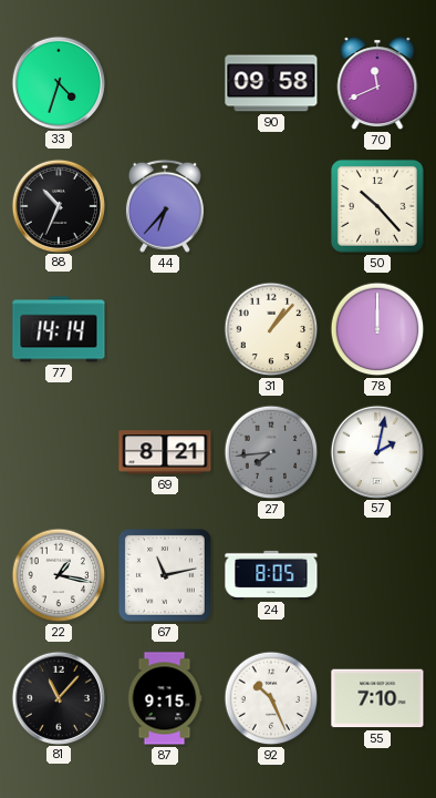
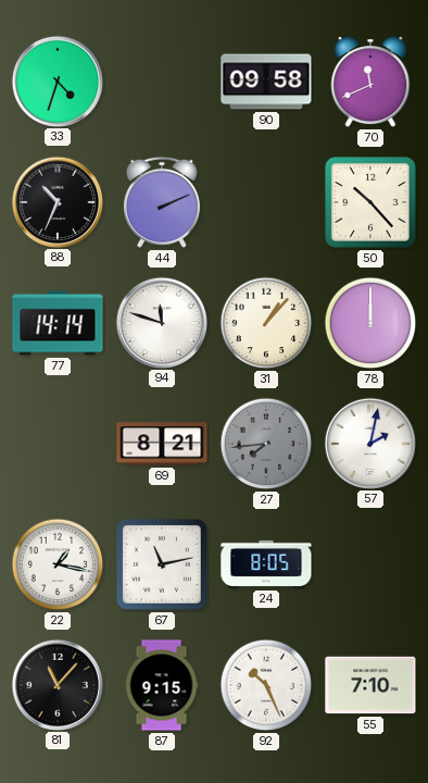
44: 6:37 -> 2:11
94: none -> 11:48
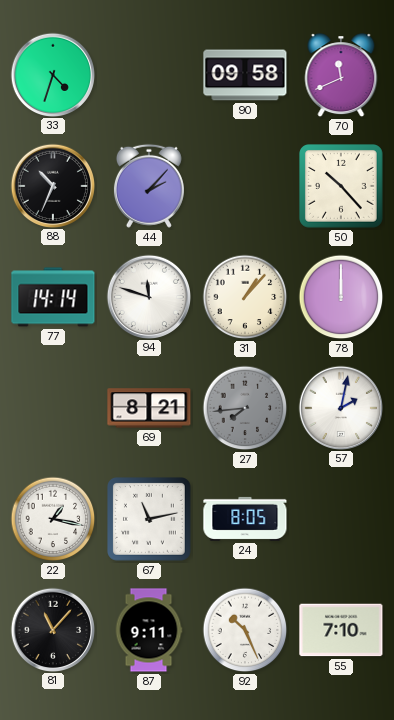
44: 2:11 -> 2:07
87: 9:15 -> 9:11
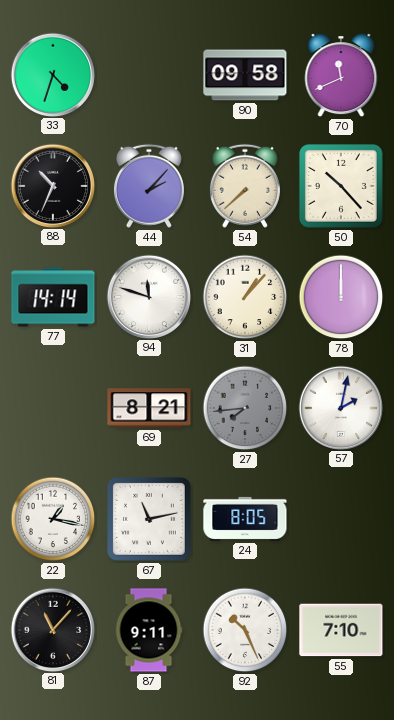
54: none -> 7:38
